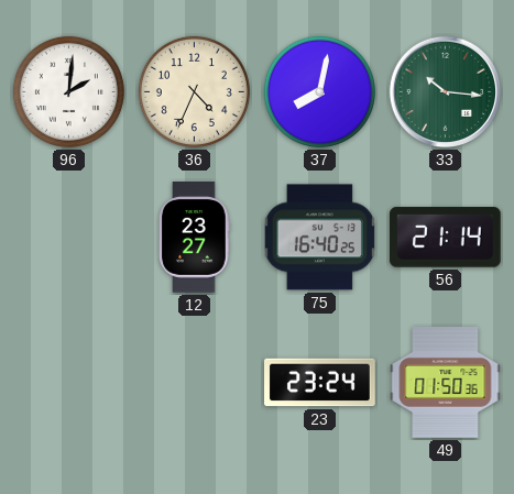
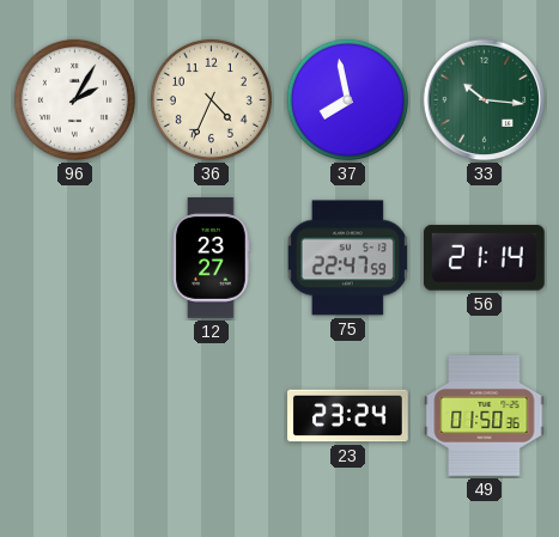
96: 2:01 -> 2:05
37: 8:02 -> 7:58
75: 16:40 -> 22:47
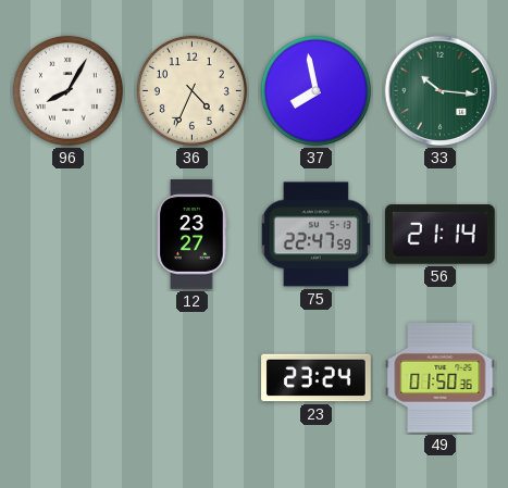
96: 2:05 -> 8:05
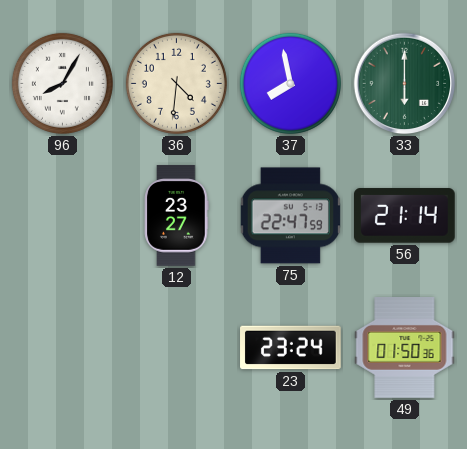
36: 4:34 -> 4:31
33: 10:16 -> 6:00
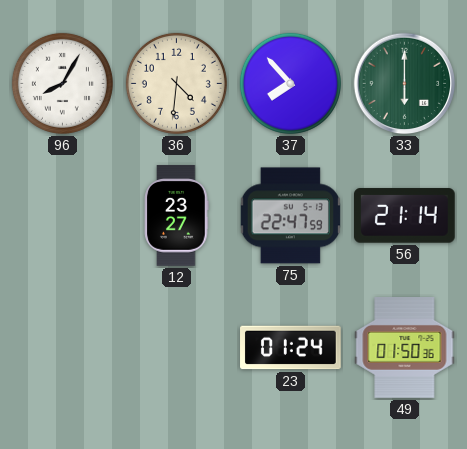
37: 7:58 -> 7:53
23: 23:24 -> 01:24
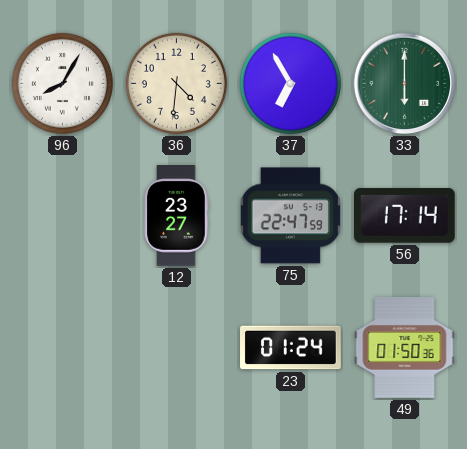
37: 7:53 -> 6:55
56: 21:14 -> 17:14
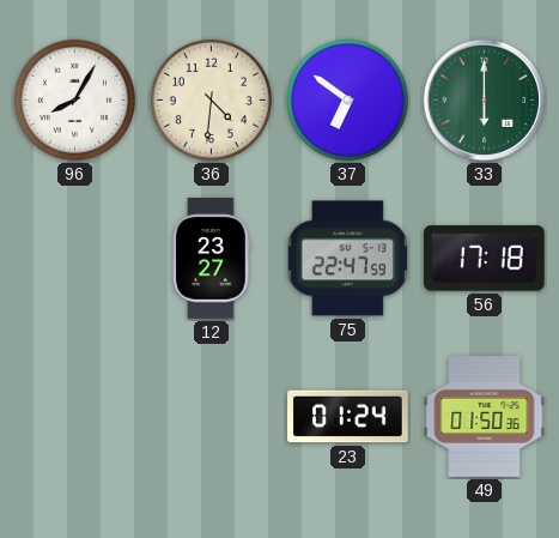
37: 6:55 -> 6:51
56: 17:14 -> 17:18
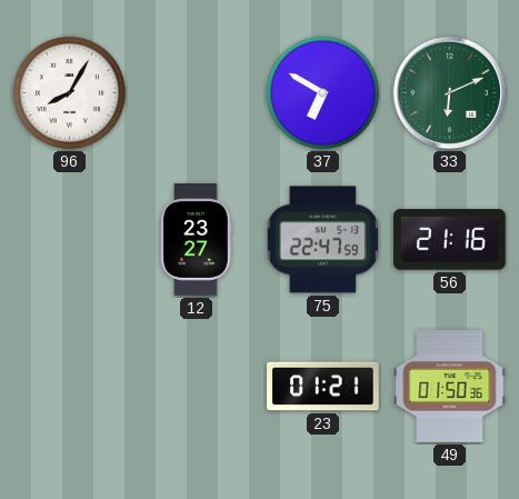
36: 4:31 -> none
37: 6:51 -> 6:50
33: 6:00 -> 6:11
56: 17:18 -> 21:16
23: 01:24 -> 01:21
